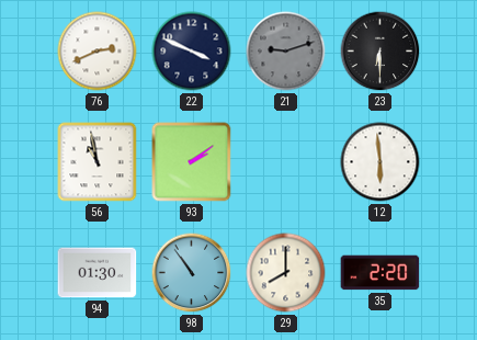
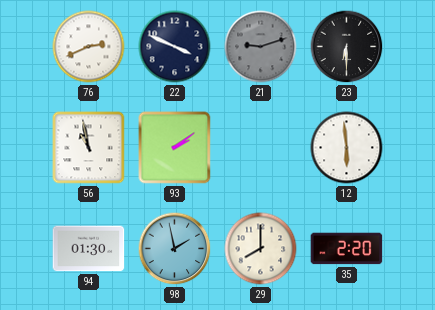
98: 10:54 -> 1:58
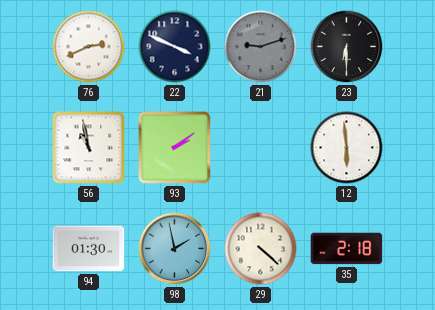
29: 8:00 -> 4:22
35: 2:20 -> 2:18
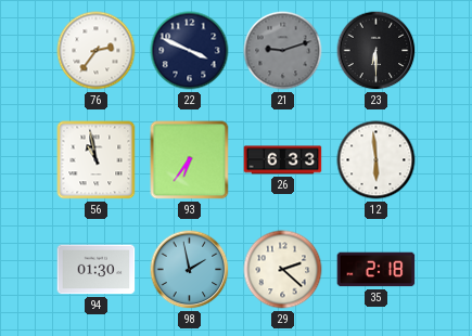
76: 2:41 -> 2:36
93: 2:09 -> 6:36
26: none -> 6:33
29: 4:22 -> 2:22
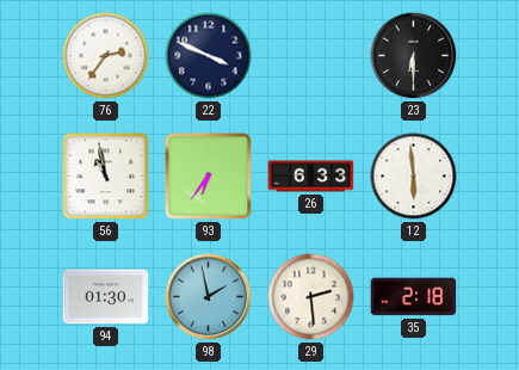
21: 9:12 -> none
29: 2:22 -> 2:29
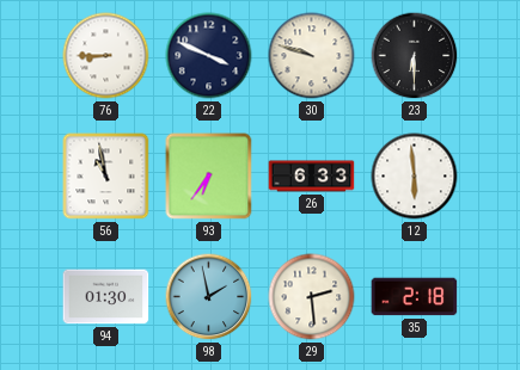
76: 2:36 -> 8:45
30: none -> 9:48
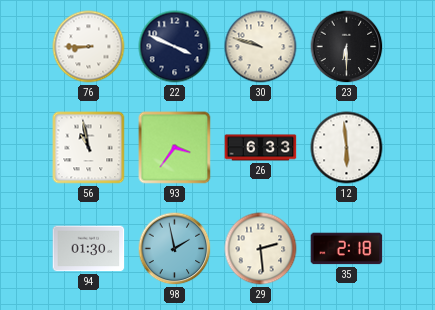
93: 6:36 -> 3:36
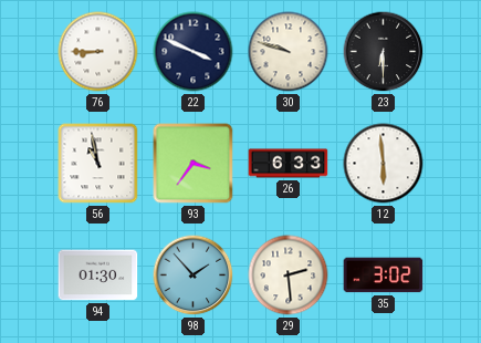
98: 1:58 -> 1:53
35: 2:18 -> 3:02
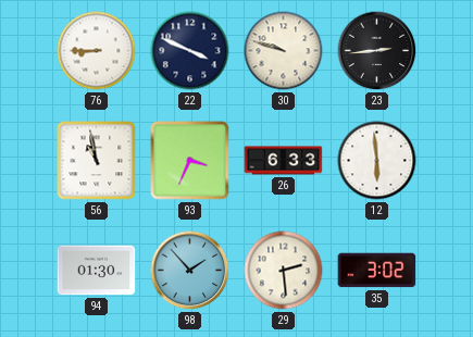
23: 6:30 -> 2:44
93: 3:36 -> 3:34
